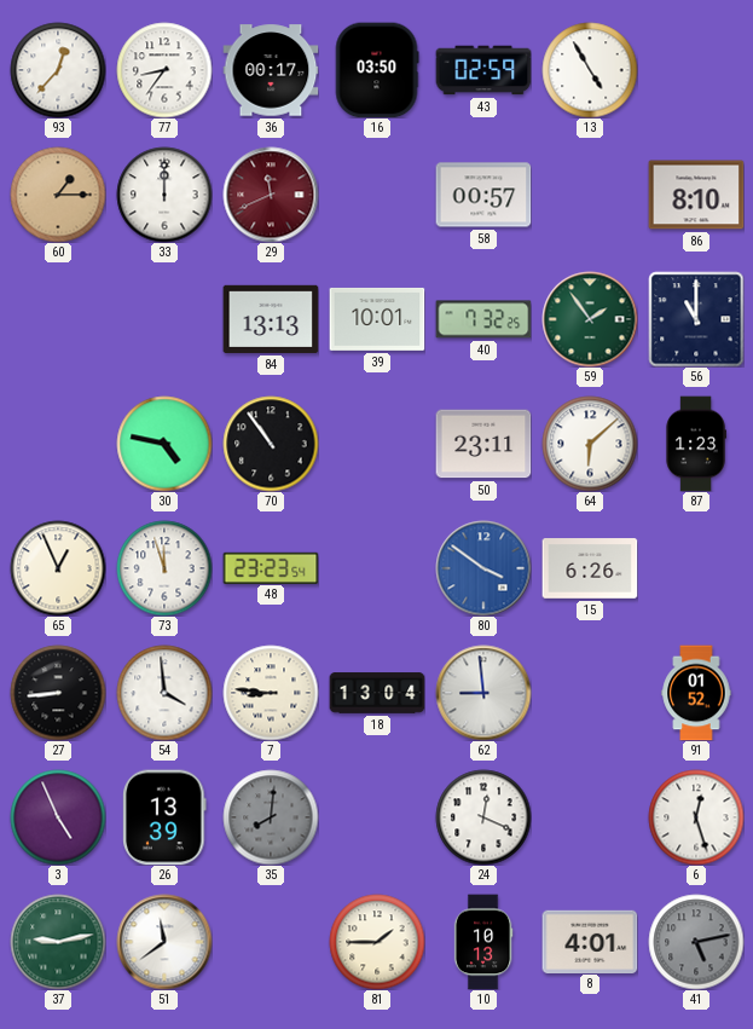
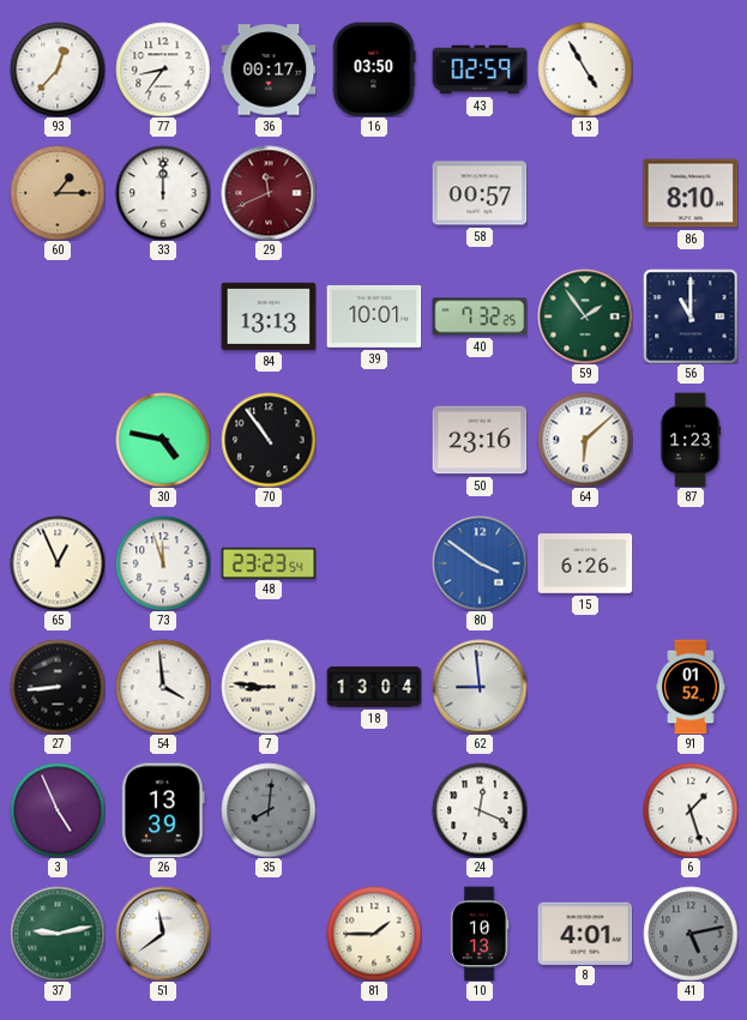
50: 23:11 -> 23:16
6: 12:27 -> 1:27
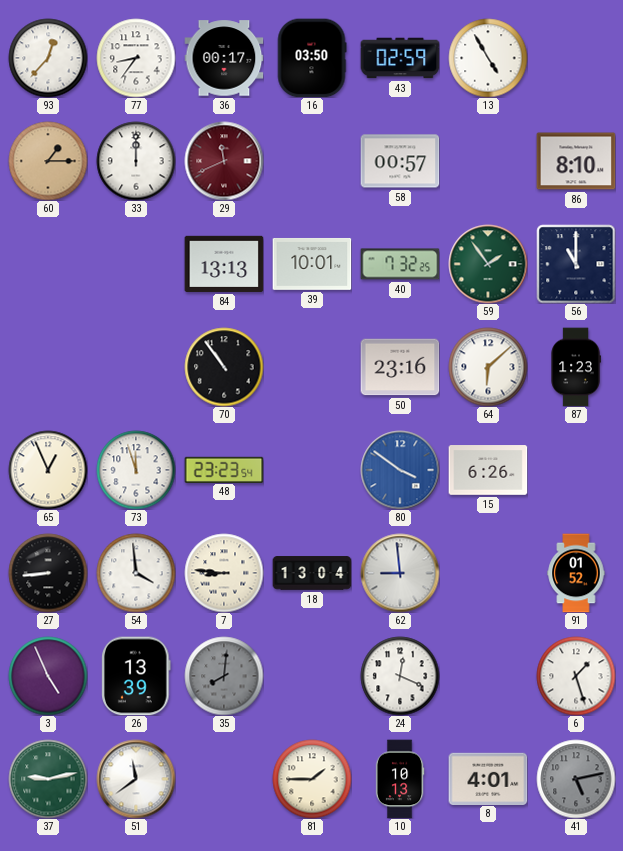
30: 4:47 -> none
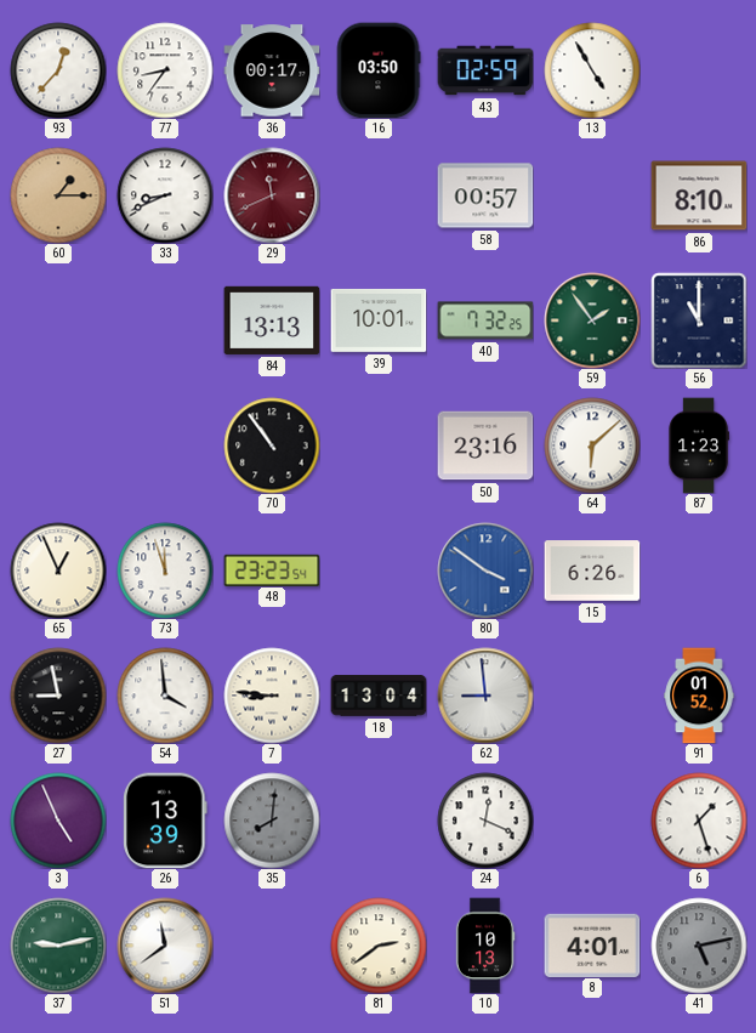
33: 12:00 -> 8:41
27: 8:44 -> 8:58
81: 1:45 -> 2:39
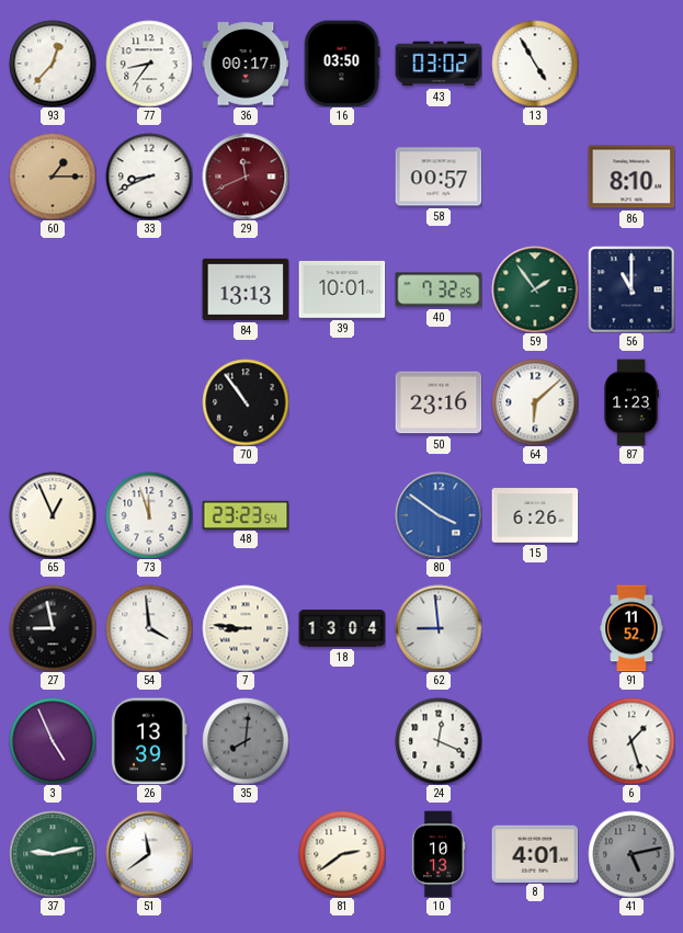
43: 02:59 -> 03:02
91: 01:52 -> 11:52
